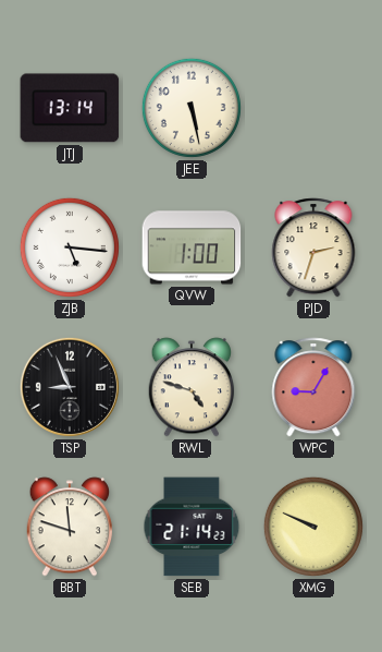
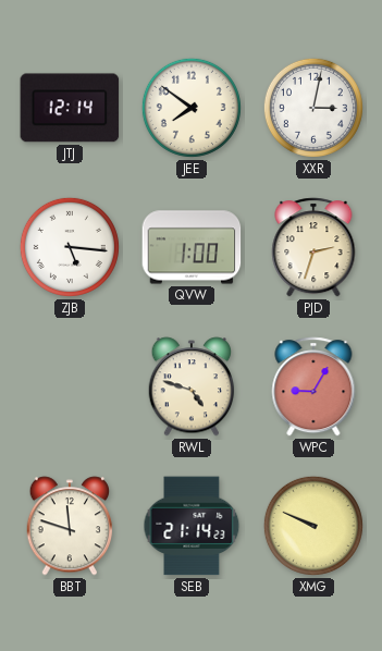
JTJ: 13:14 -> 12:14
JEE: 5:28 -> 7:51
XXR: none -> 3:02
TSP: 8:56 -> none
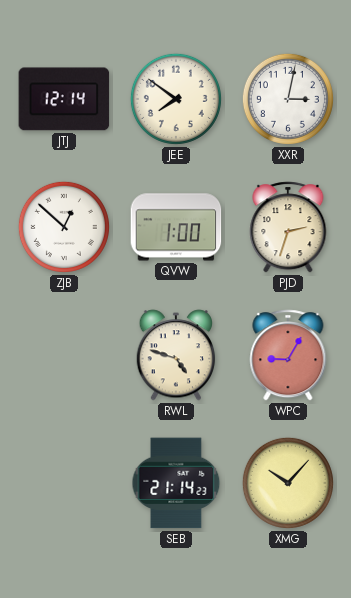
ZJB: 5:16 -> 12:52
BBT: 11:48 -> none
XMG: 9:49 -> 10:07
